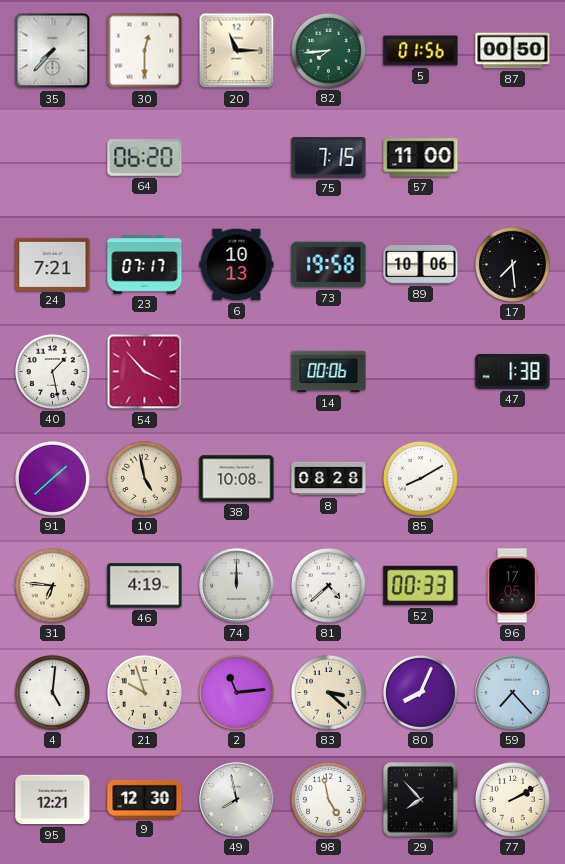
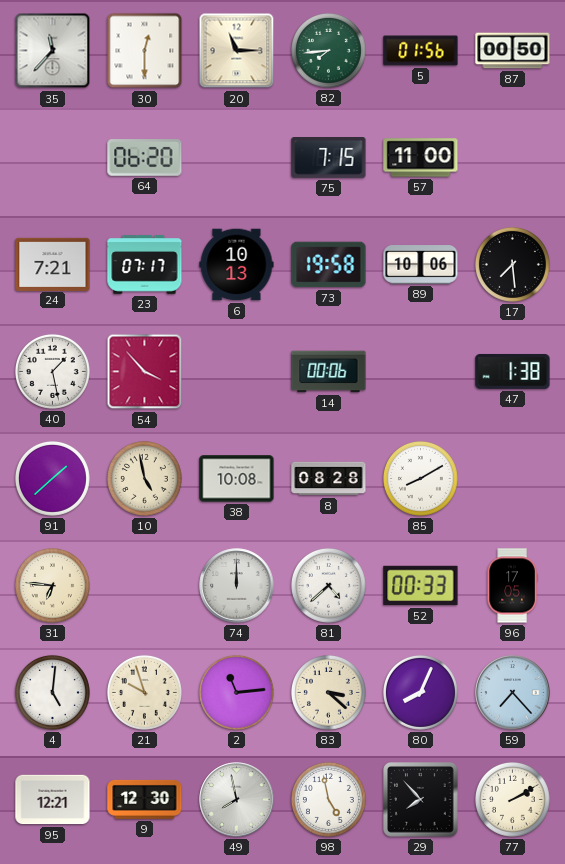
35: 7:37 -> 11:37
46: 4:19 -> none
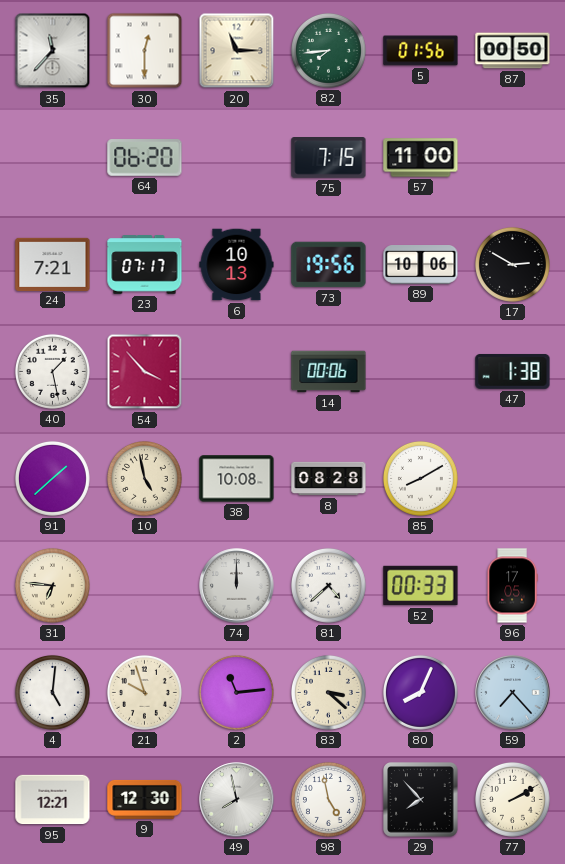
73: 19:58 -> 19:56
17: 7:29 -> 2:50
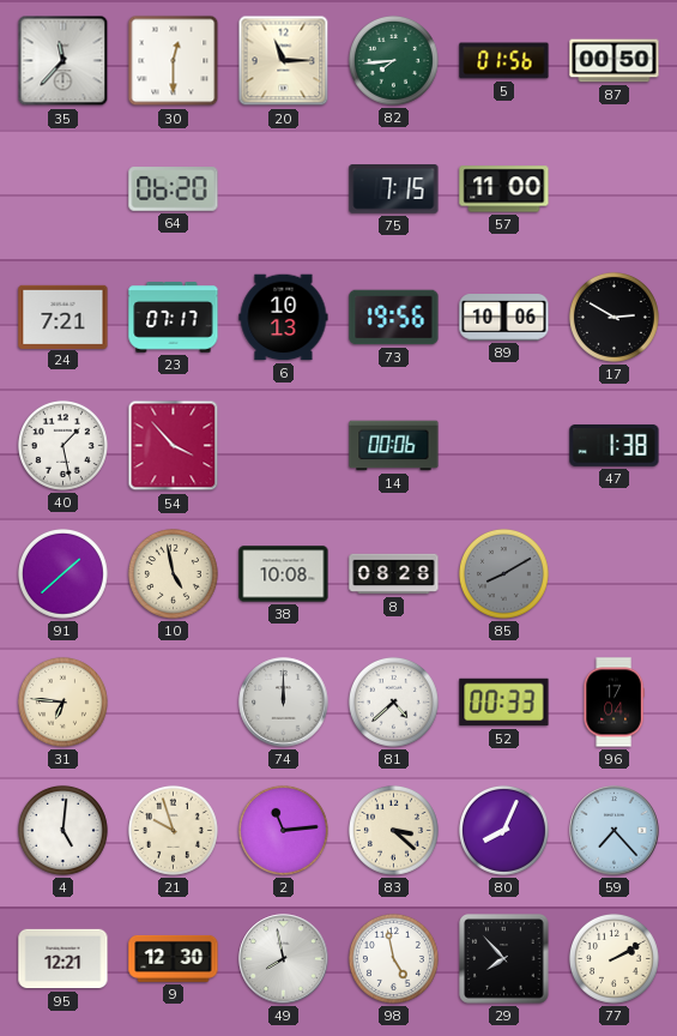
85 dial: white -> grey
96: 17:05 -> 17:04
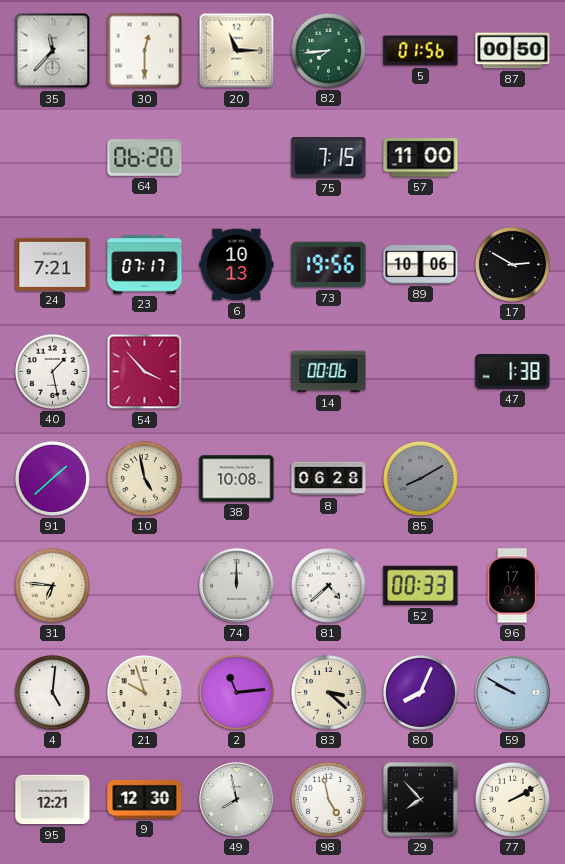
8: 08:28 -> 06:28
59: 7:23 -> 9:50
